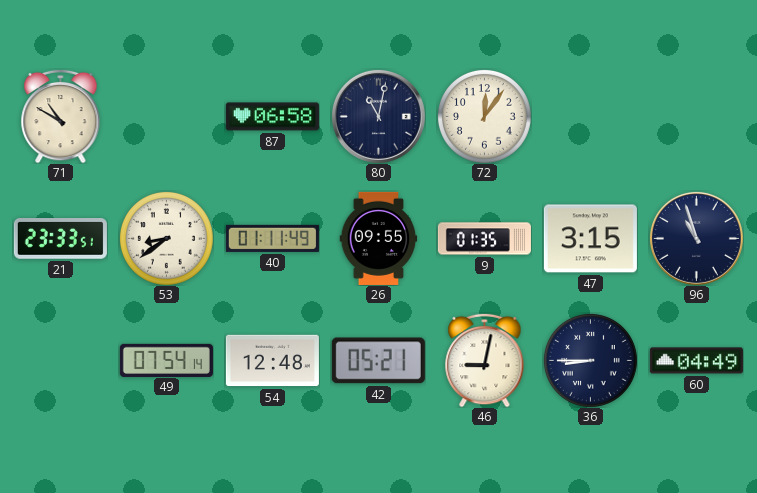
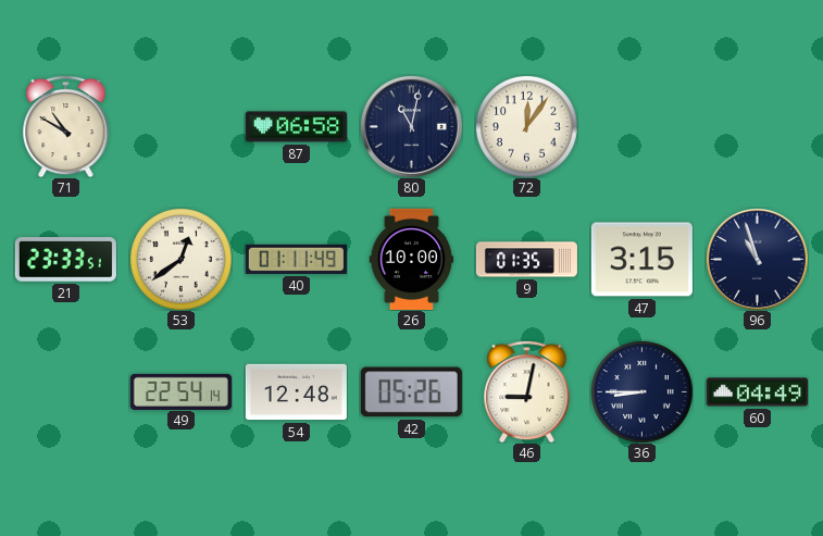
53: 8:39 -> 12:39
26: 09:55 -> 10:00
49: 07:54 -> 22:54
42: 05:21 -> 05:26
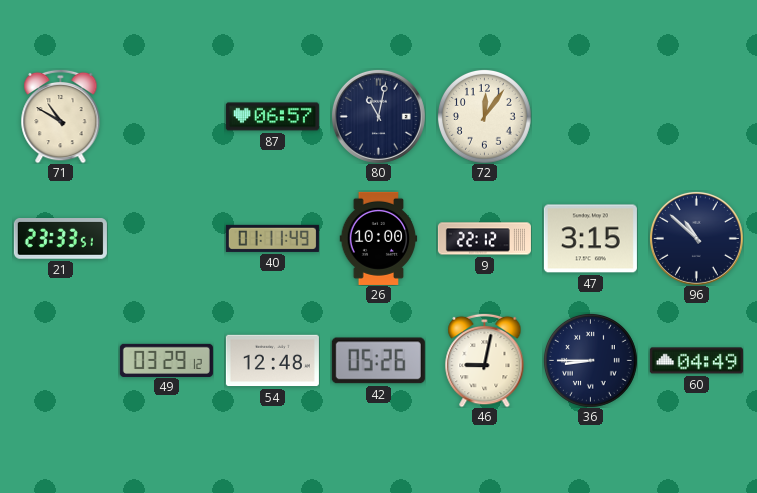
87: 06:58 -> 06:57
53: 12:39 -> none
9: 01:35 -> 22:12
96: 10:57 -> 10:52
49: 22:54 -> 03:29
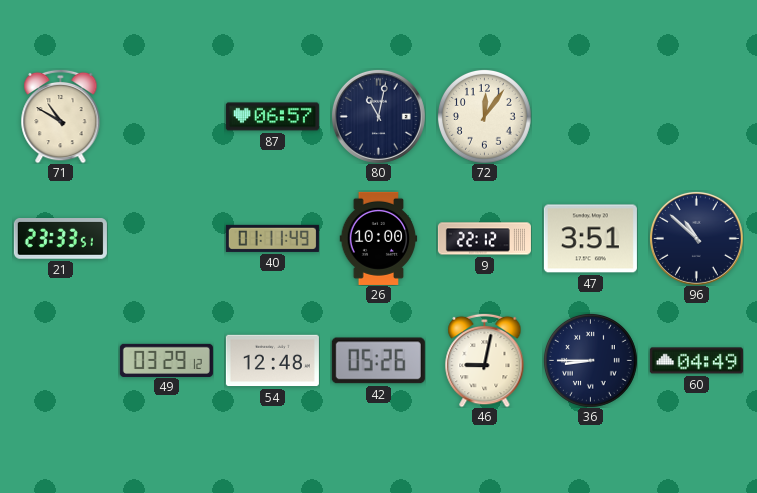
47: 3:15 -> 3:51
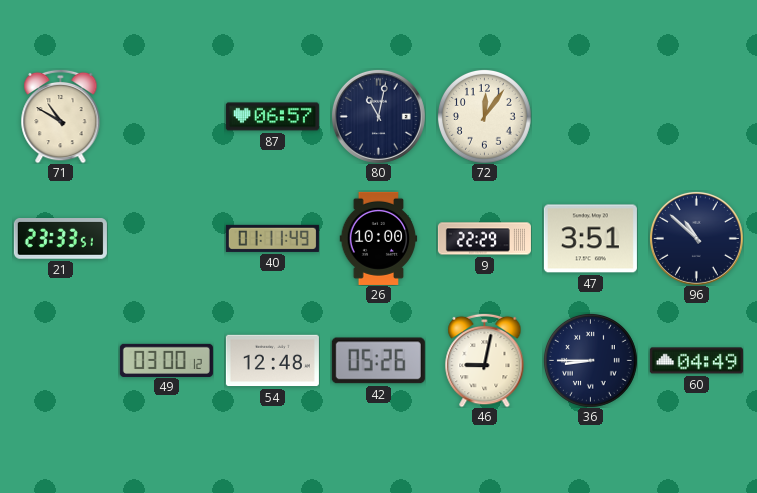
9: 22:12 -> 22:29
49: 03:29 -> 03:00
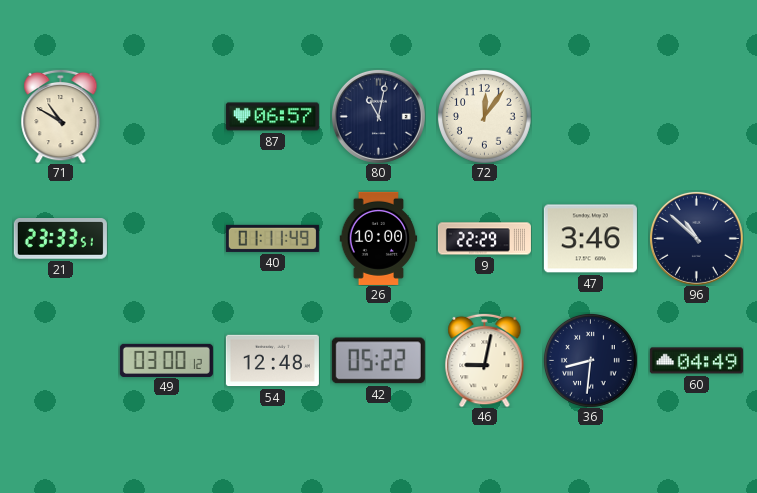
47: 3:51 -> 3:46
42: 05:26 -> 05:22
36: 8:45 -> 8:31
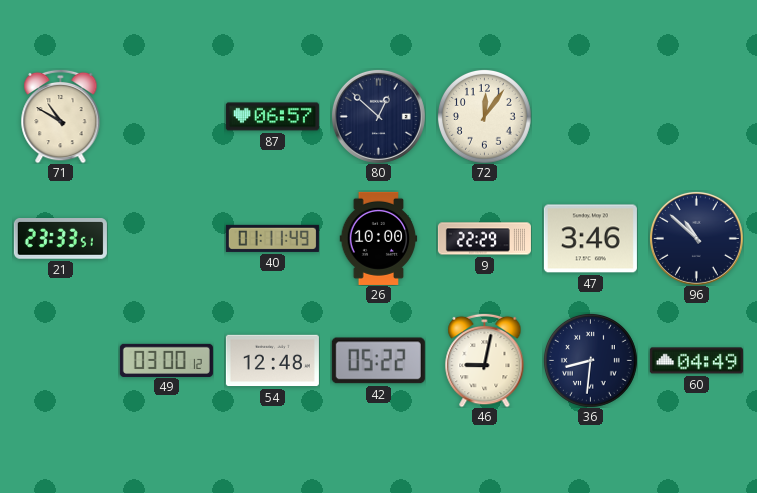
80: 11:02 -> 12:52
